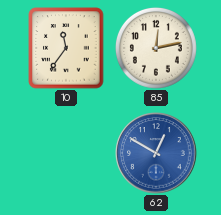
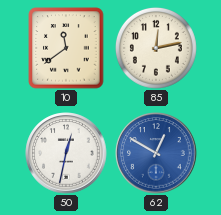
10: 11:36 -> 11:39
50: none -> 12:32
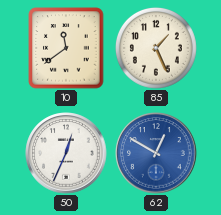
85: 12:13 -> 1:26
50: 12:32 -> 12:34
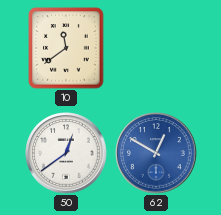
85: 1:26 -> none
50: 12:34 -> 12:39
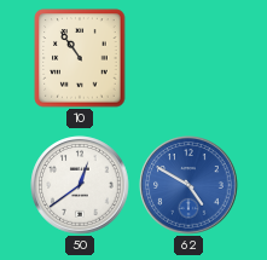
10: 11:39 -> 10:54
62: 12:50 -> 4:50
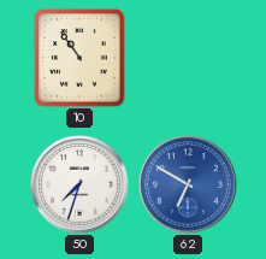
50: 12:39 -> 7:33
62: 4:50 -> 6:50
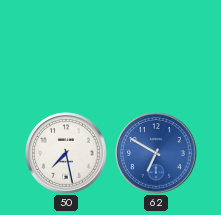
10: 10:54 -> none
50: 7:33 -> 7:28
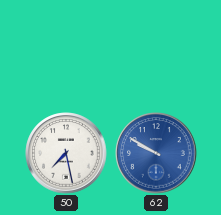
62: 6:50 -> 9:50
